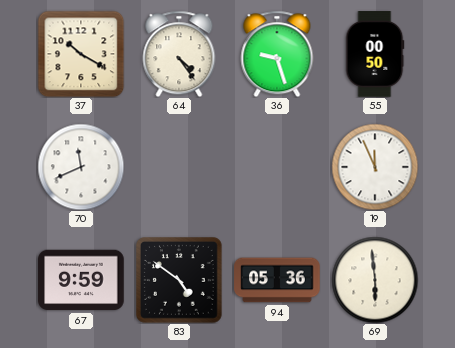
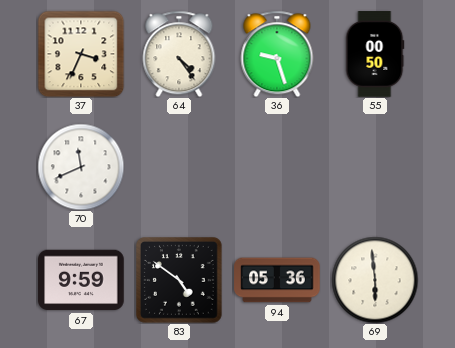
37: 10:20 -> 3:34
19: 11:56 -> none
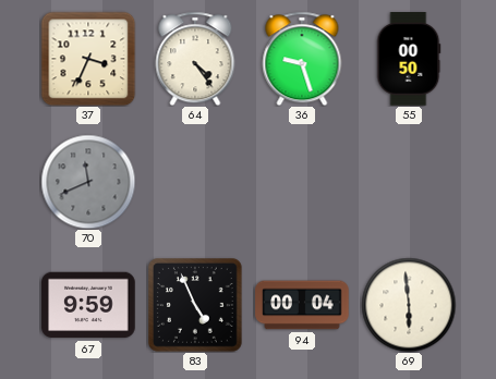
70 dial: white -> grey
83: 4:51 -> 4:56
94: 05:36 -> 00:04
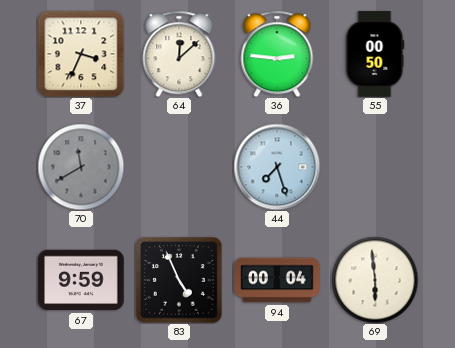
64: 4:24 -> 12:08
36: 9:27 -> 2:46
70: 11:41 -> 11:40
44: none -> 7:27
